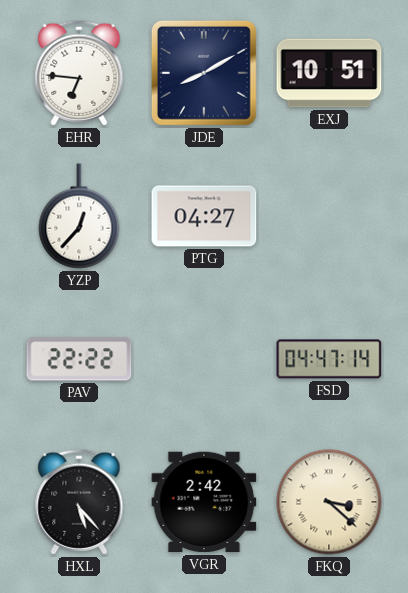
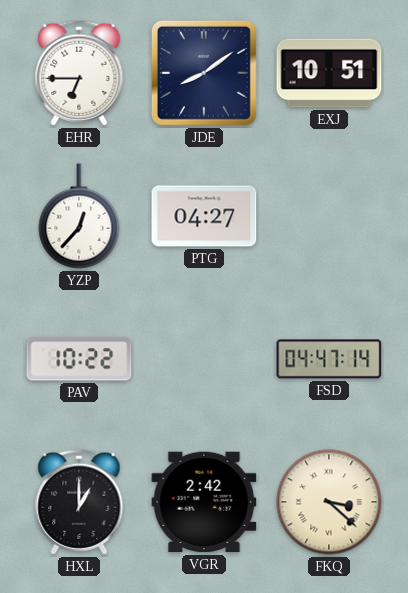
EHR: 6:46 -> 6:45
JDE: 8:10 -> 8:09
PAV: 22:22 -> 10:22
HXL: 5:23 -> 1:00
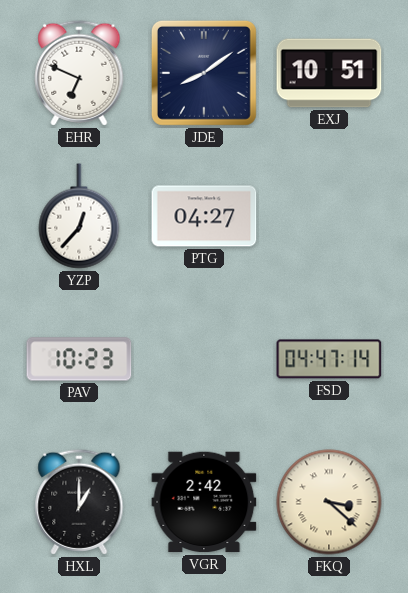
EHR: 6:45 -> 6:49
PAV: 10:22 -> 10:23
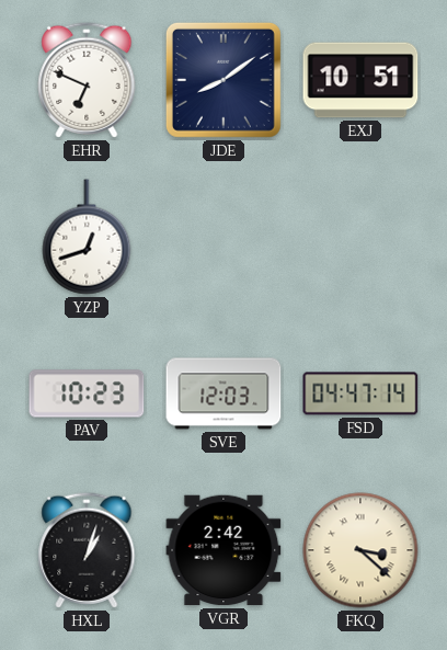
YZP: 12:37 -> 12:42
PTG: 04:27 -> none
SVE: none -> 12:03
HXL: 1:00 -> 1:03
